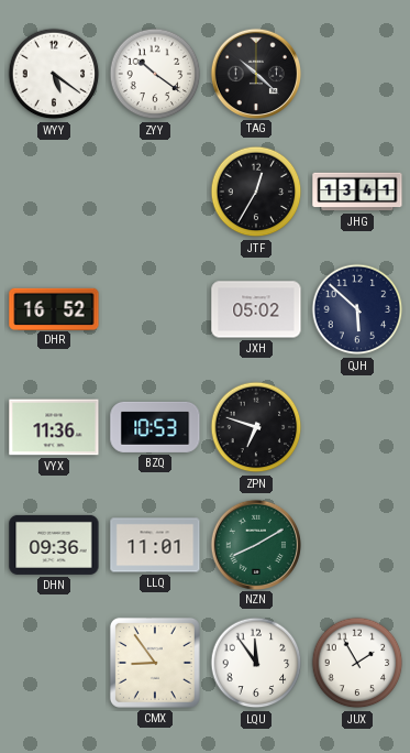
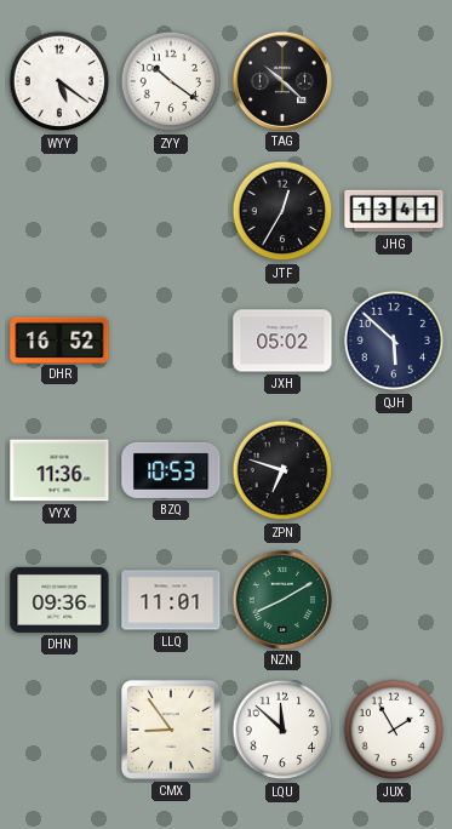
LQU: 11:54 -> 11:52
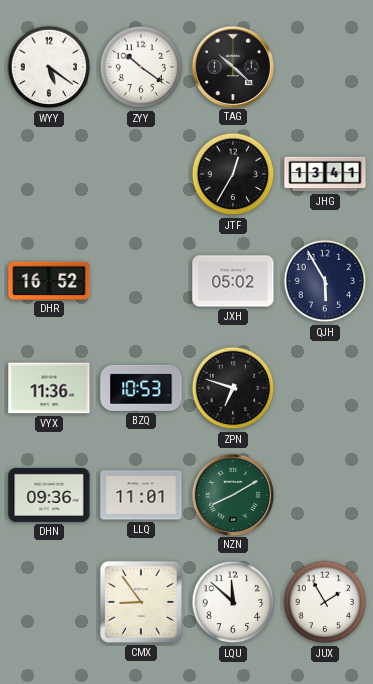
QJH: 5:52 -> 5:55
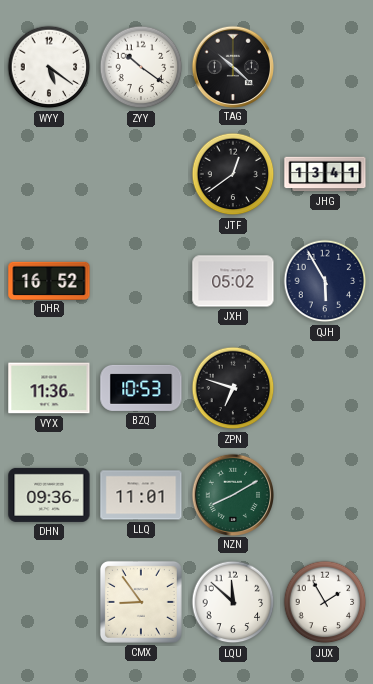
JTF: 12:35 -> 12:39
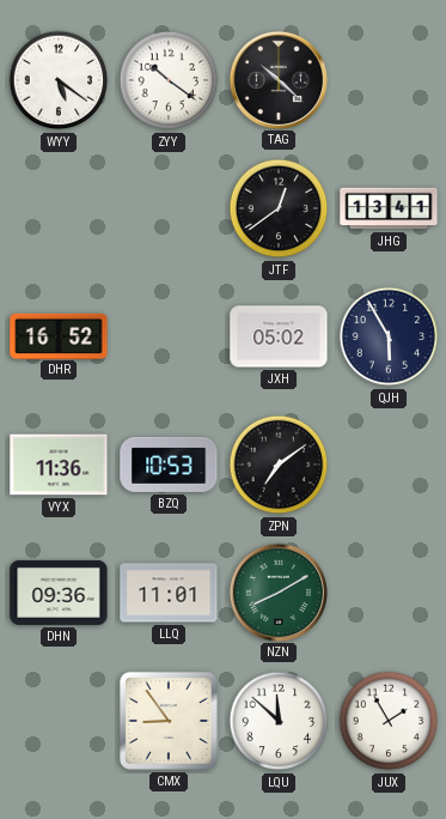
ZPN: 6:48 -> 7:09
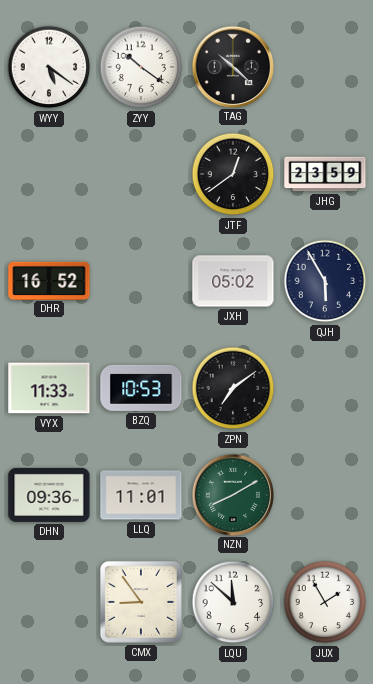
JHG: 13:41 -> 23:59
VYX: 11:36 -> 11:33
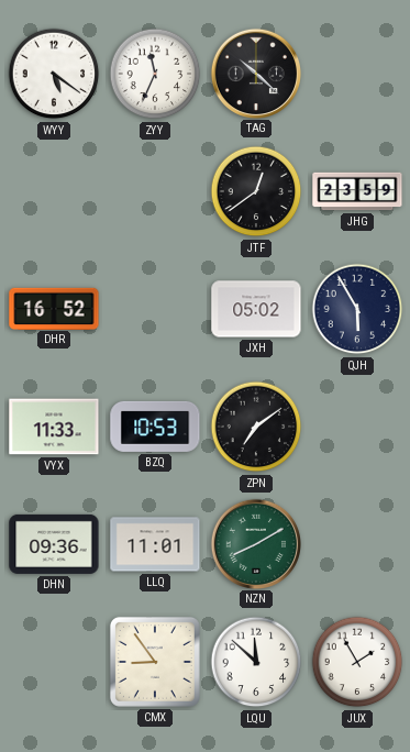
ZYY: 10:21 -> 11:34
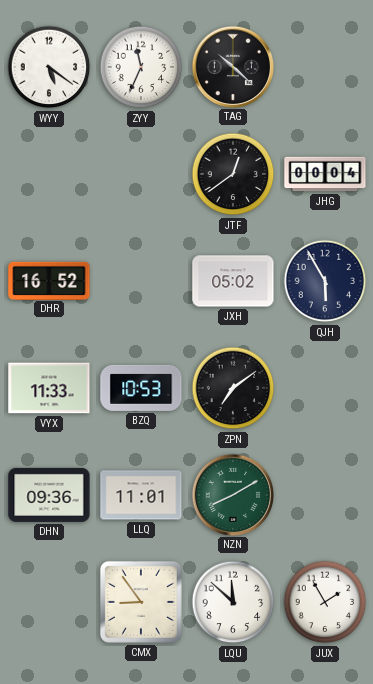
JHG: 23:59 -> 00:04
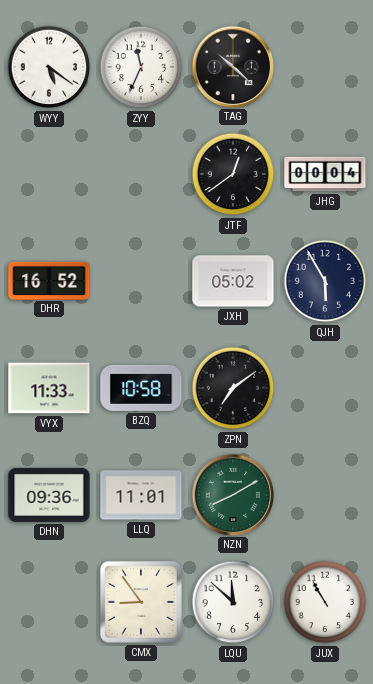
BZQ: 10:53 -> 10:58
JUX: 1:55 -> 10:55
